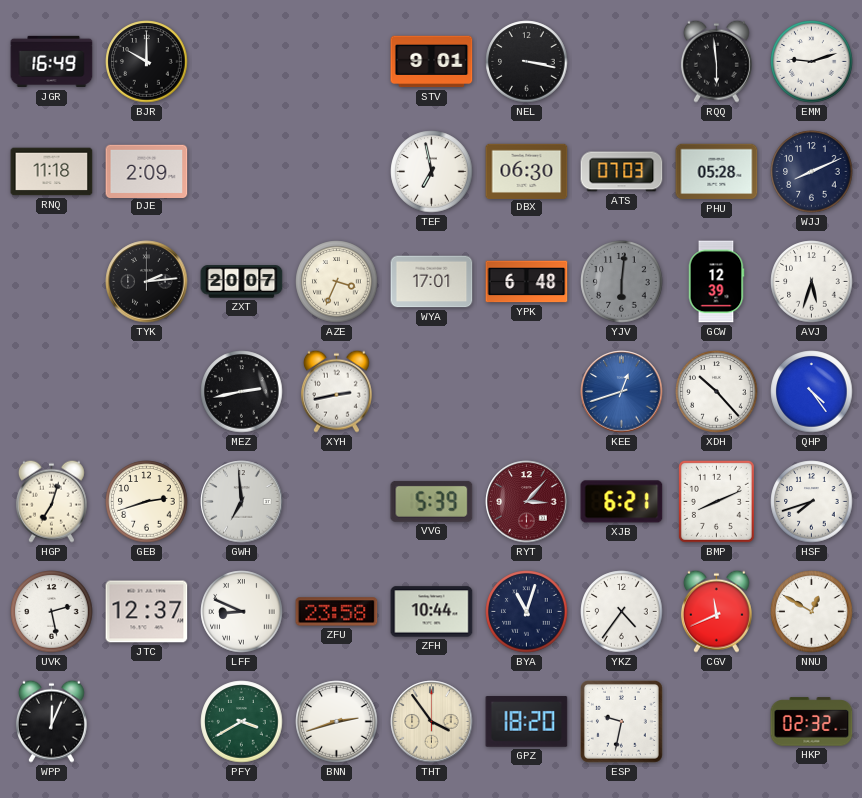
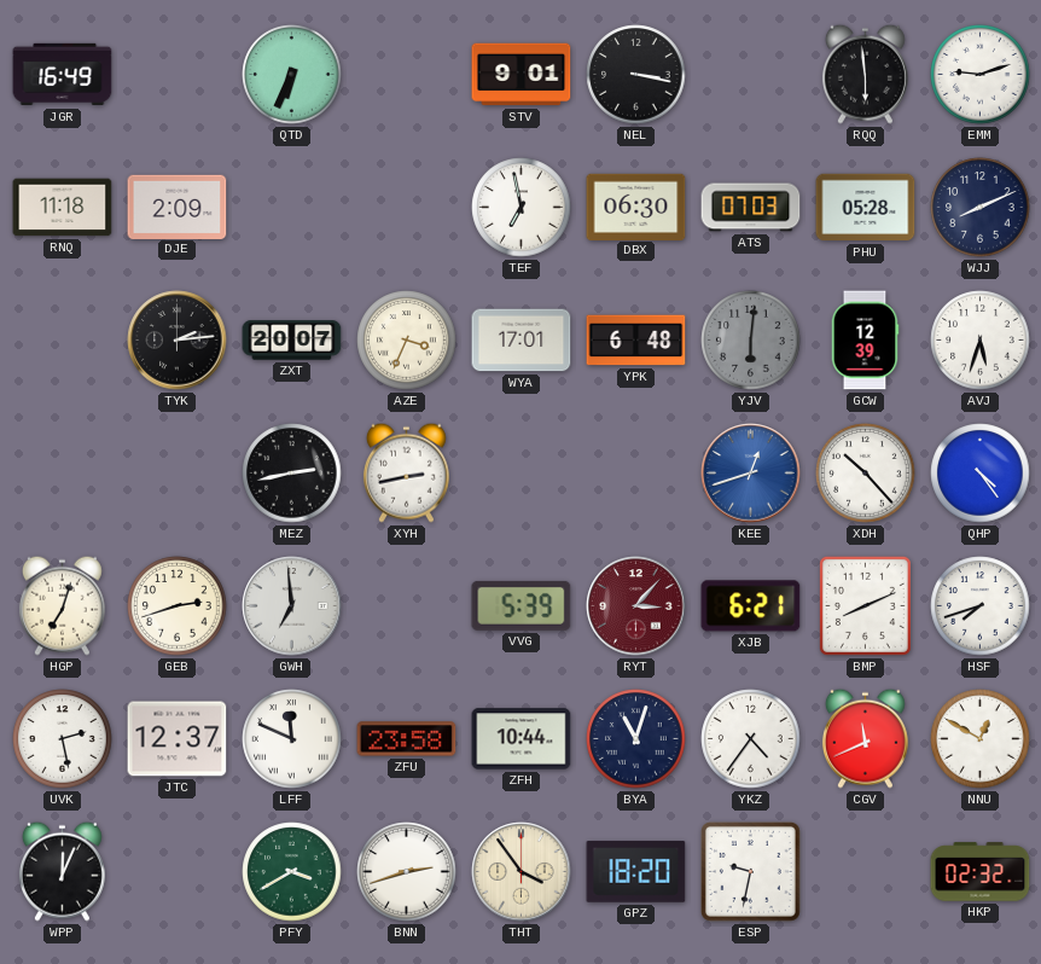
BJR: 10:00 -> none
QTD: none -> 6:34
LFF: 8:49 -> 11:49
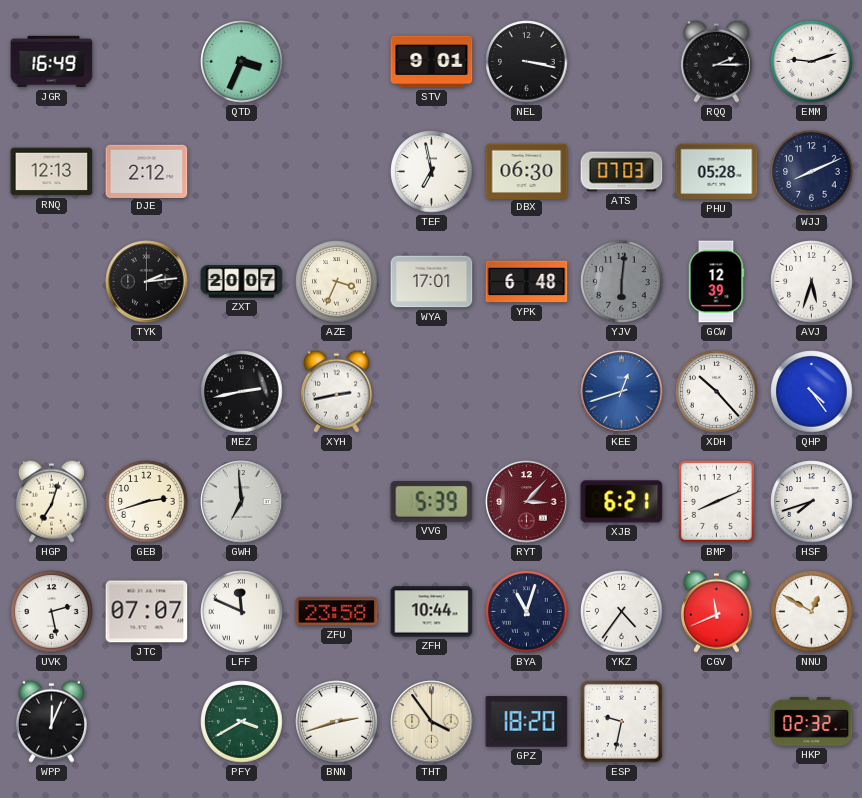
QTD: 6:34 -> 3:34
RQQ: 5:59 -> 2:15
RNQ: 11:18 -> 12:13
DJE: 2:09 -> 2:12
JTC: 12:37 -> 07:07
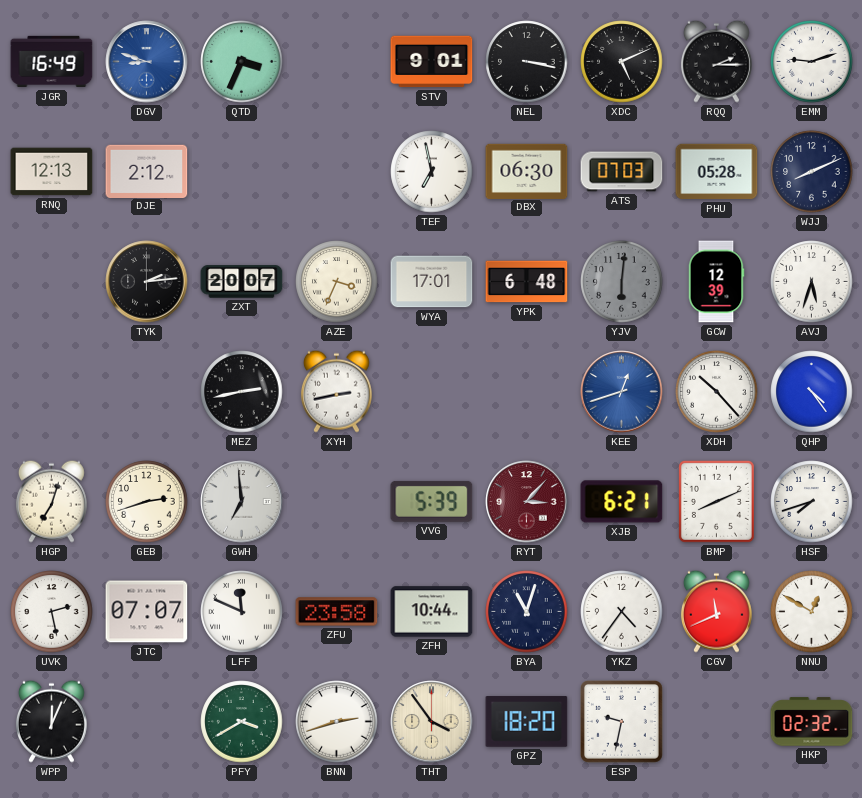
DGV: none -> 8:48
XDC: none -> 5:11
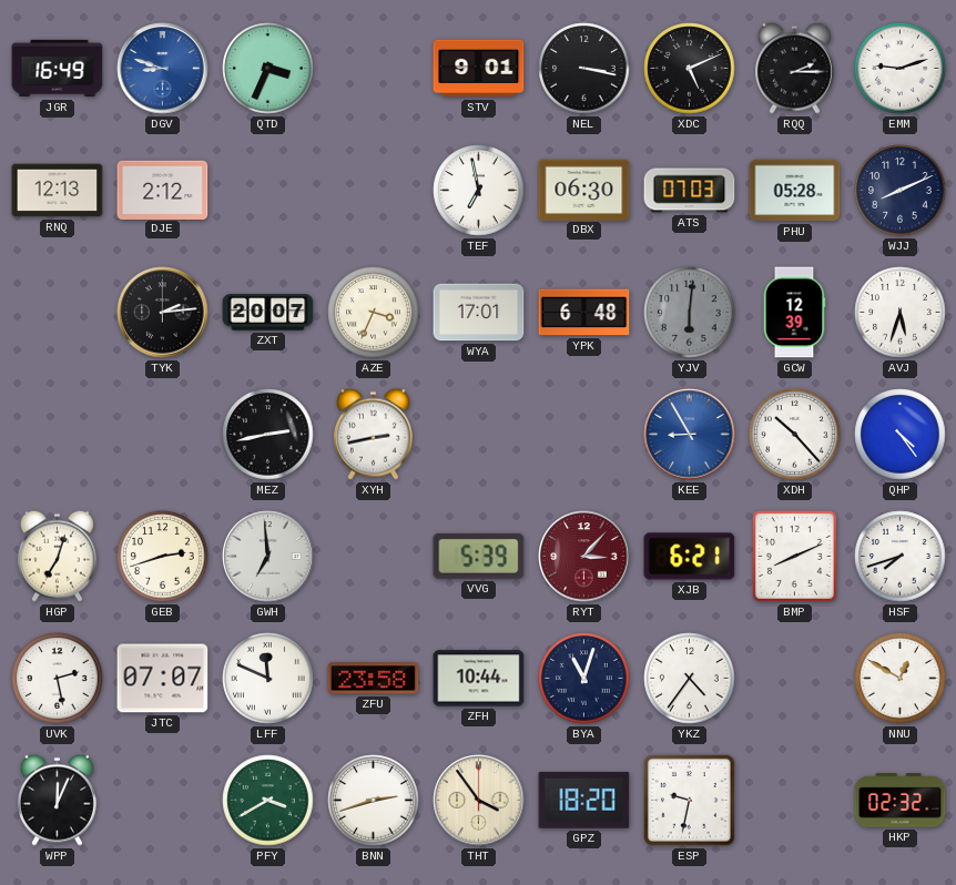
KEE: 12:42 -> 8:55
CGV: 11:41 -> none
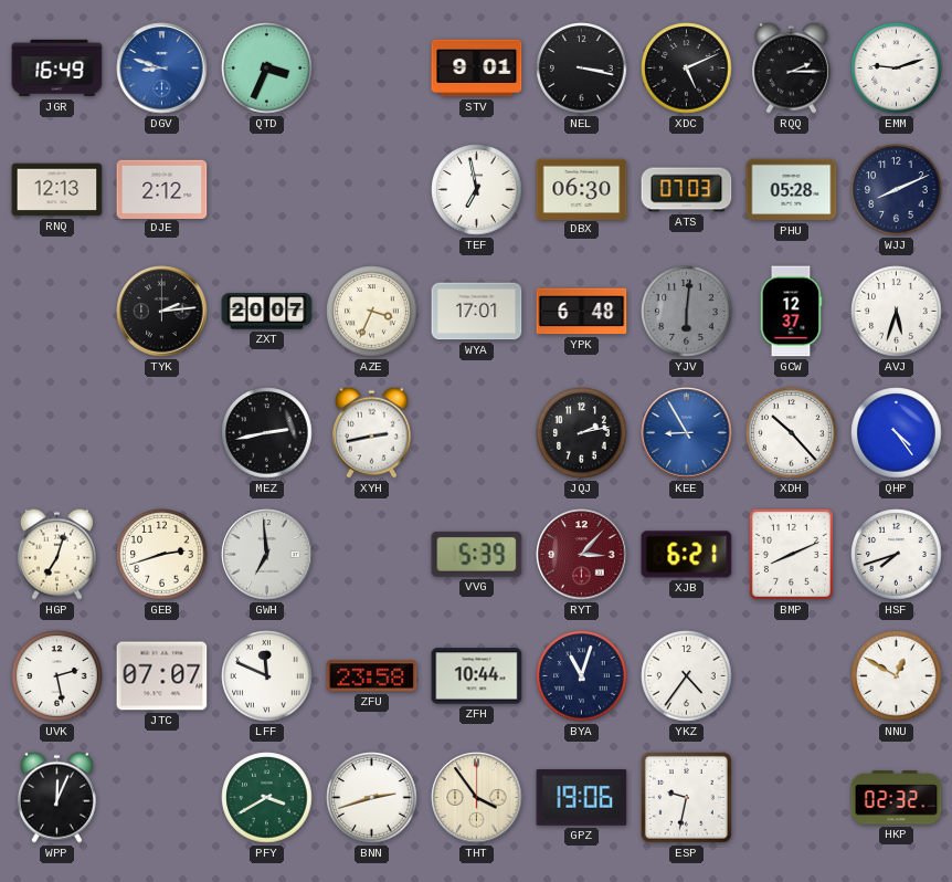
GCW: 12:39 -> 12:37
JQJ: none -> 2:13
GPZ: 18:20 -> 19:06
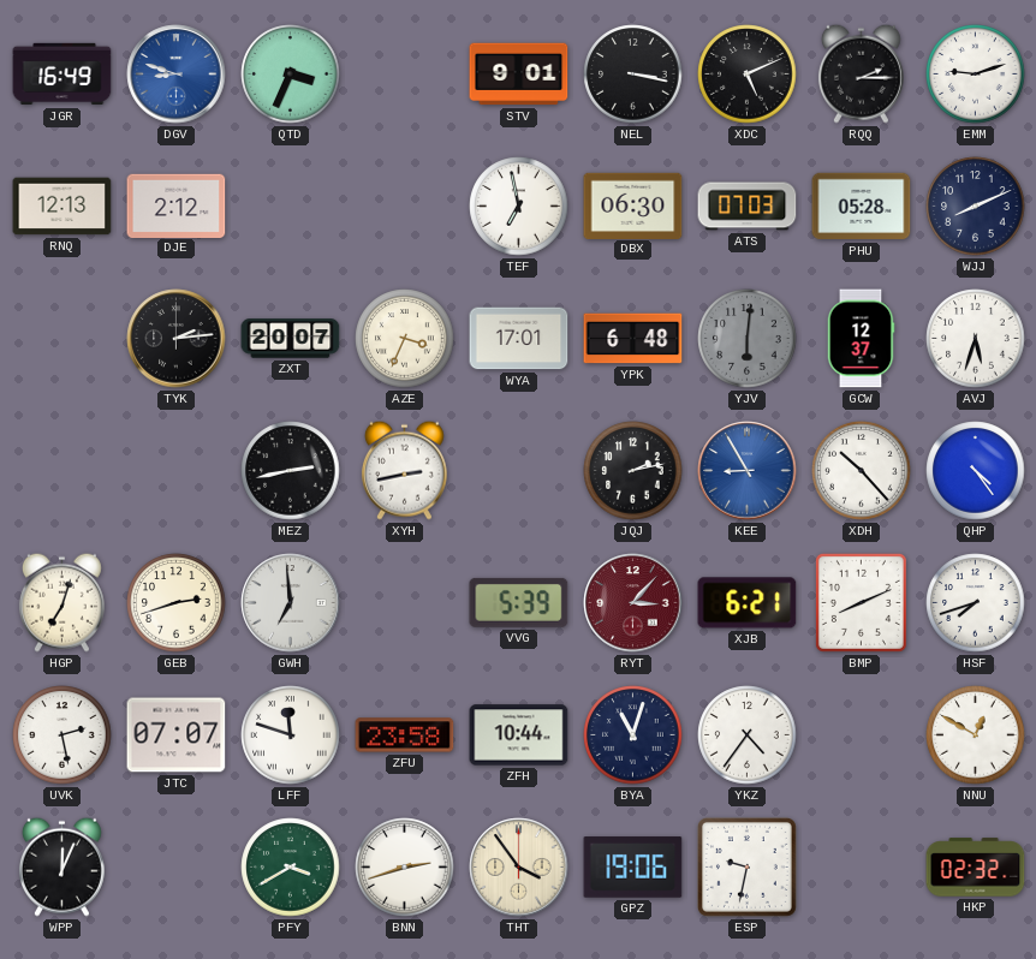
LFF: 11:49 -> 11:48
